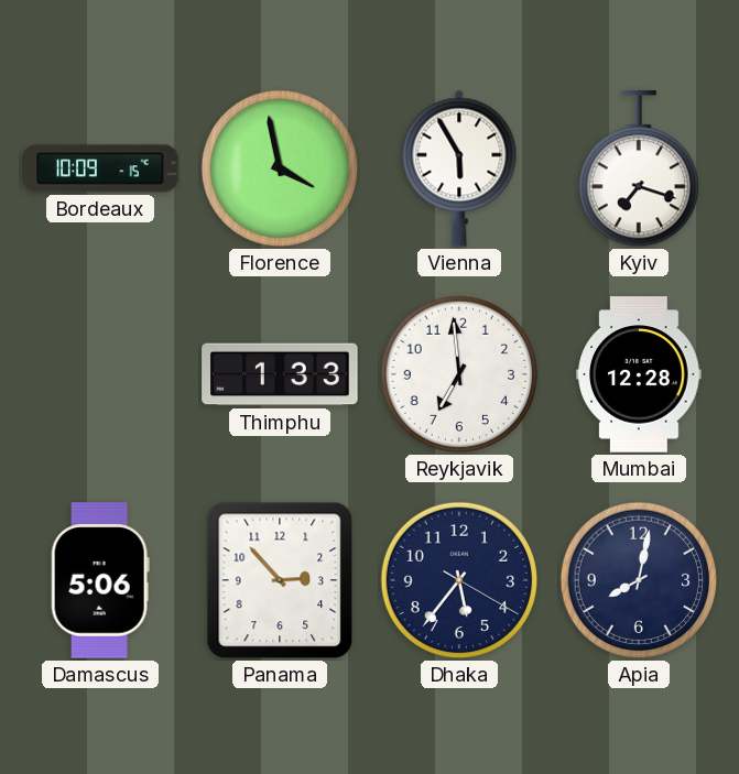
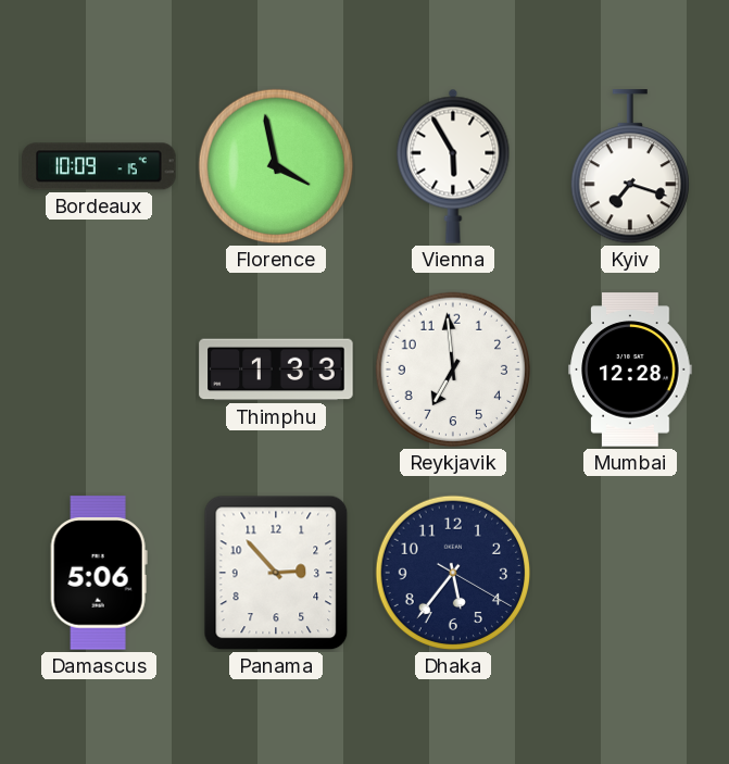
Apia: 8:02 -> none
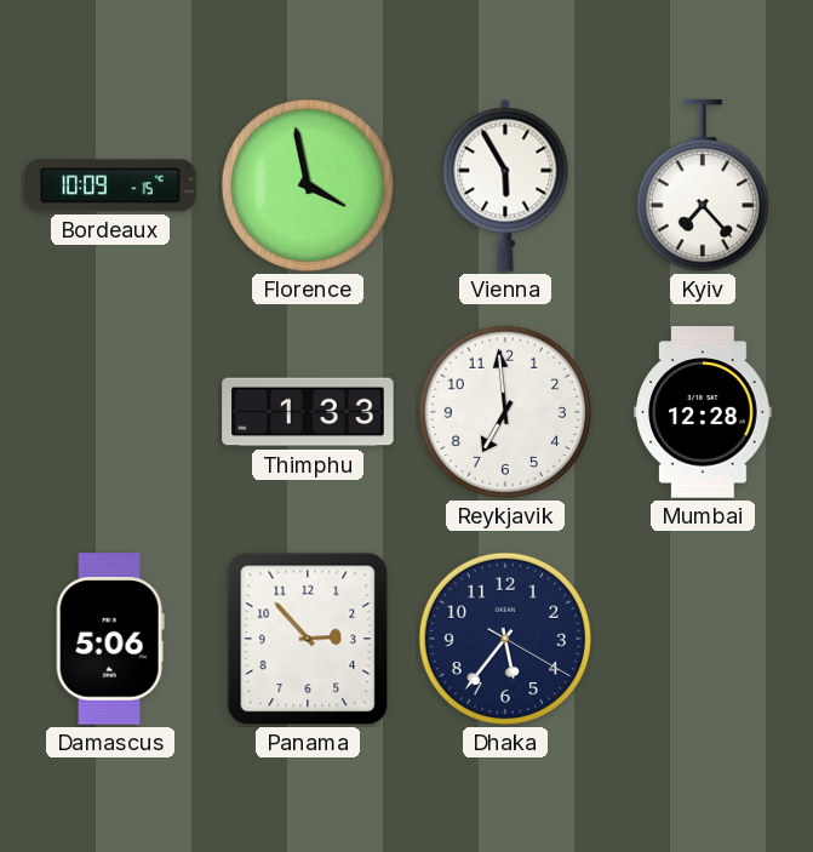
Kyiv: 7:18 -> 7:23
